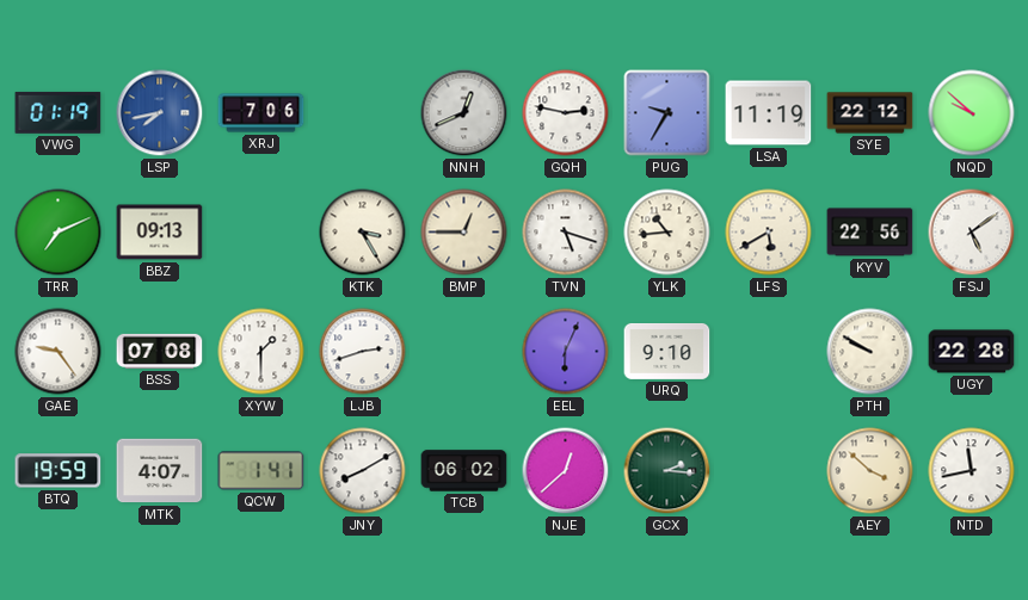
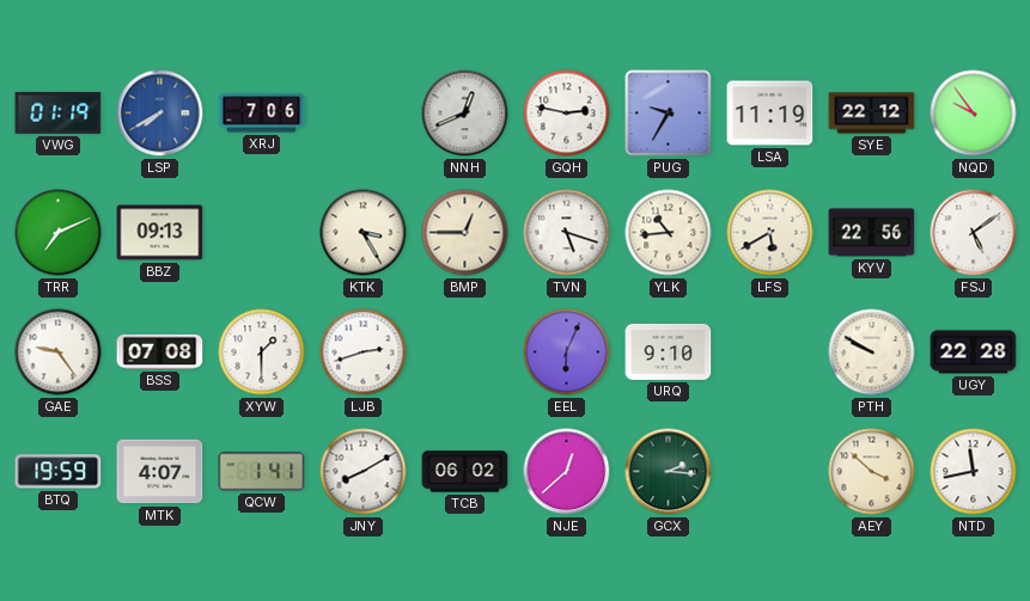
LSP: 7:43 -> 7:40
NQD: 9:52 -> 9:54
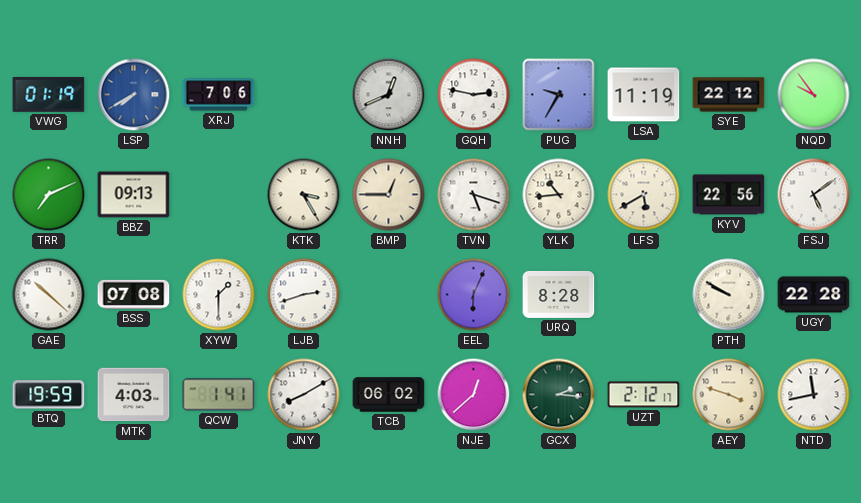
GAE: 9:24 -> 10:22
URQ: 9:10 -> 8:28
MTK: 4:07 -> 4:03
UZT: none -> 2:12
AEY: 3:52 -> 3:48
